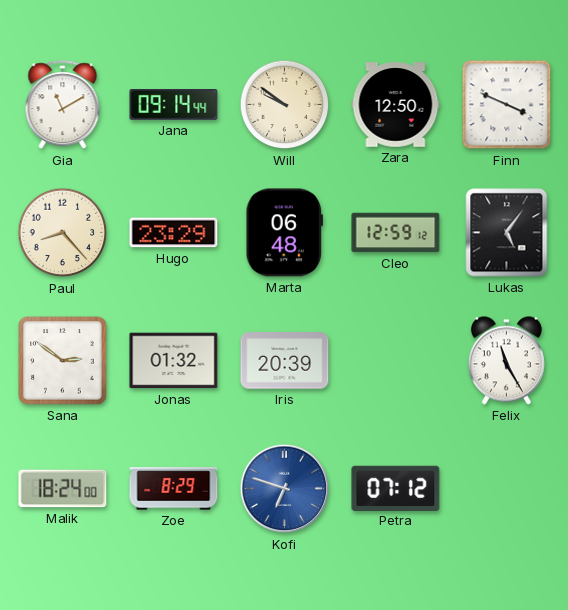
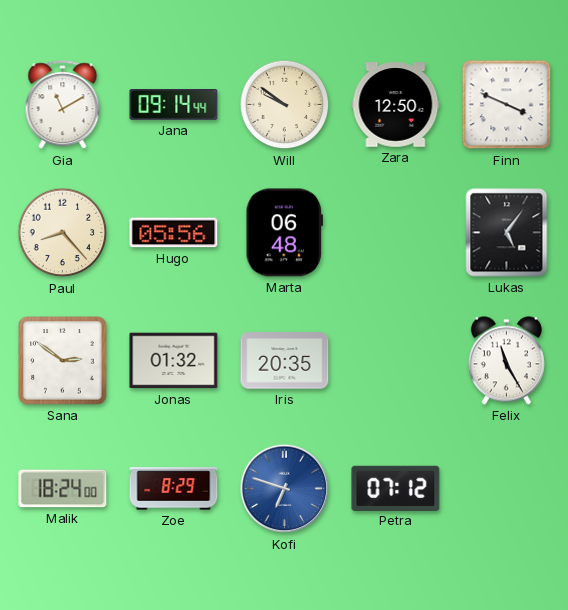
Hugo: 23:29 -> 05:56
Cleo: 12:59 -> none
Iris: 20:39 -> 20:35
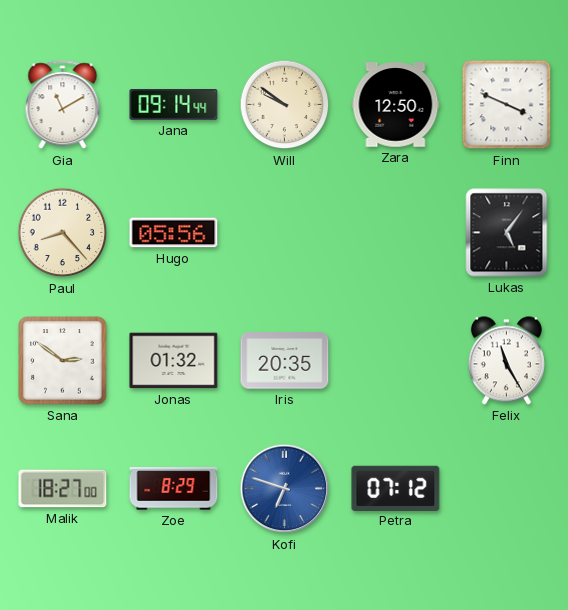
Marta: 06:48 -> none
Malik: 18:24 -> 18:27
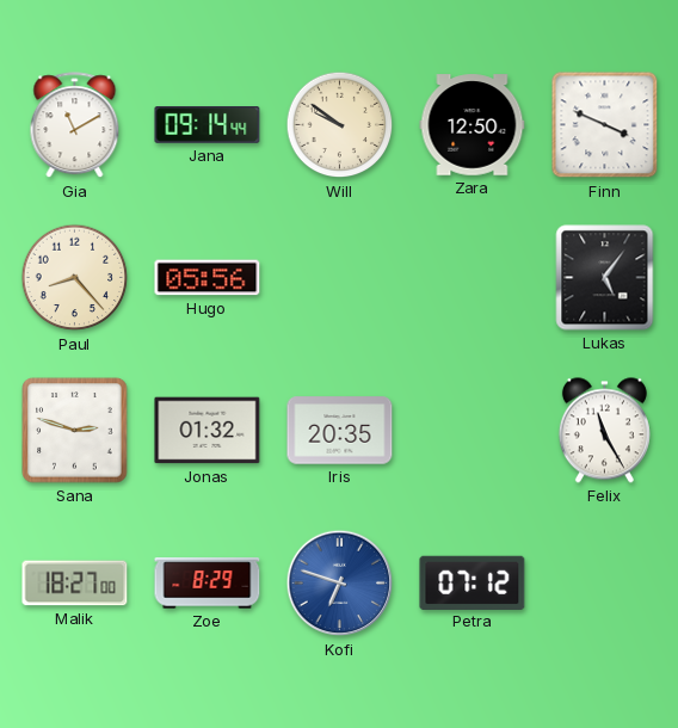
Sana: 2:51 -> 2:48
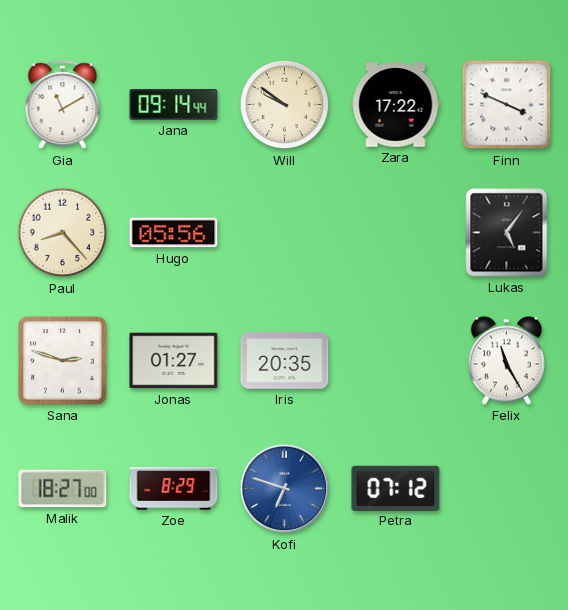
Zara: 12:50 -> 17:22
Jonas: 01:32 -> 01:27
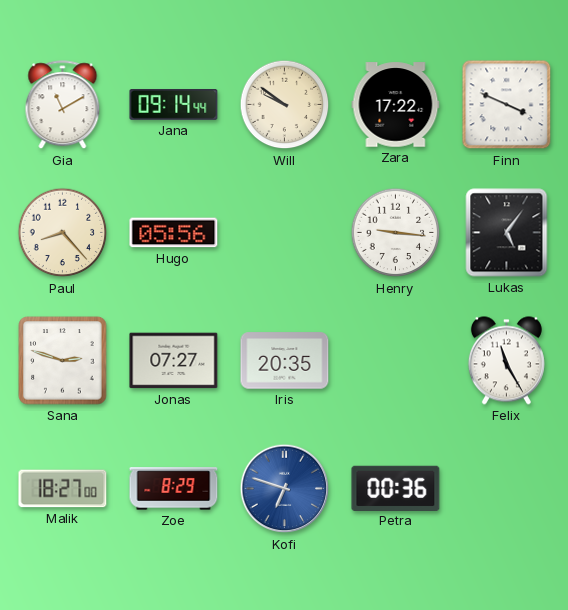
Henry: none -> 9:16
Jonas: 01:27 -> 07:27
Petra: 07:12 -> 00:36
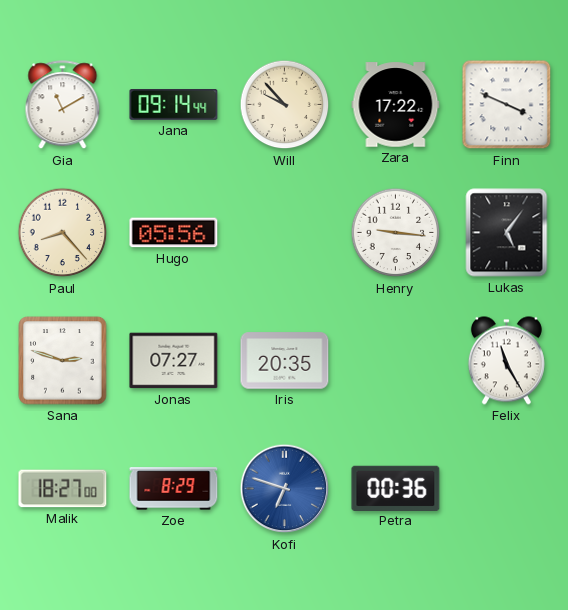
Will: 9:51 -> 9:53
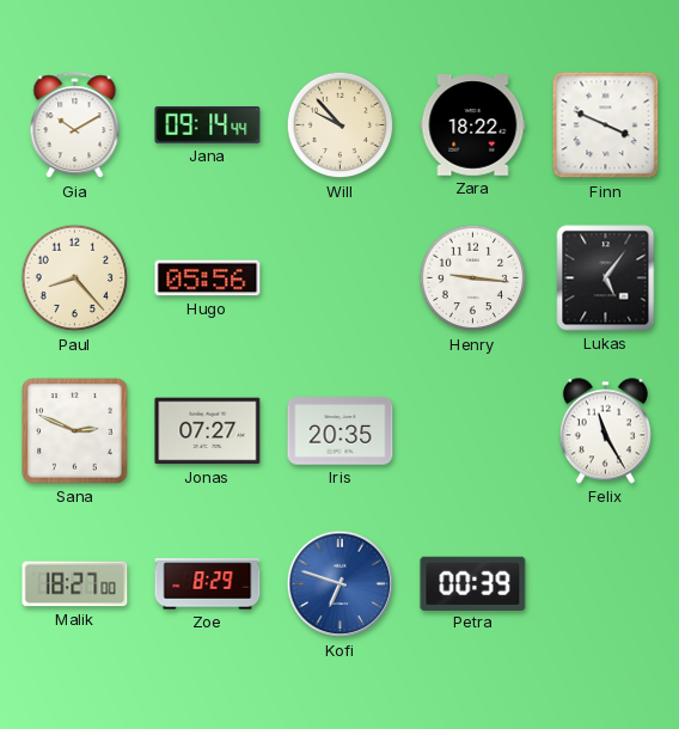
Gia: 11:10 -> 10:10
Zara: 17:22 -> 18:22
Sana: 2:48 -> 2:49
Petra: 00:36 -> 00:39
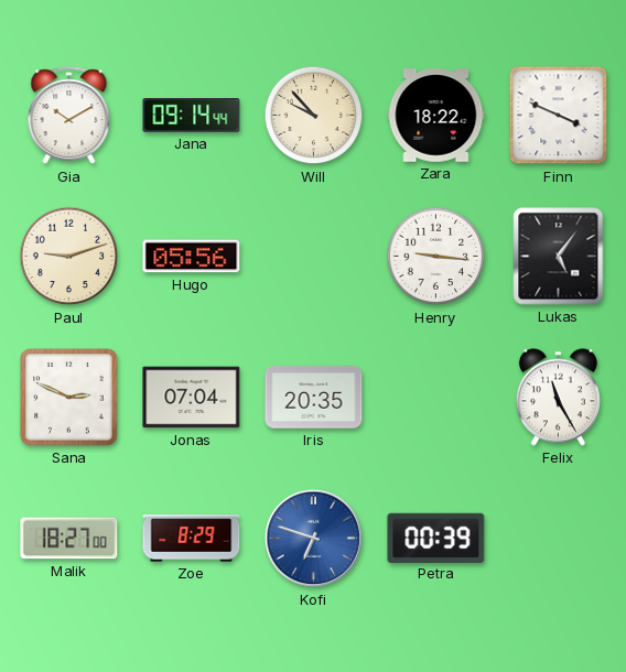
Paul: 8:23 -> 9:12
Jonas: 07:27 -> 07:04
